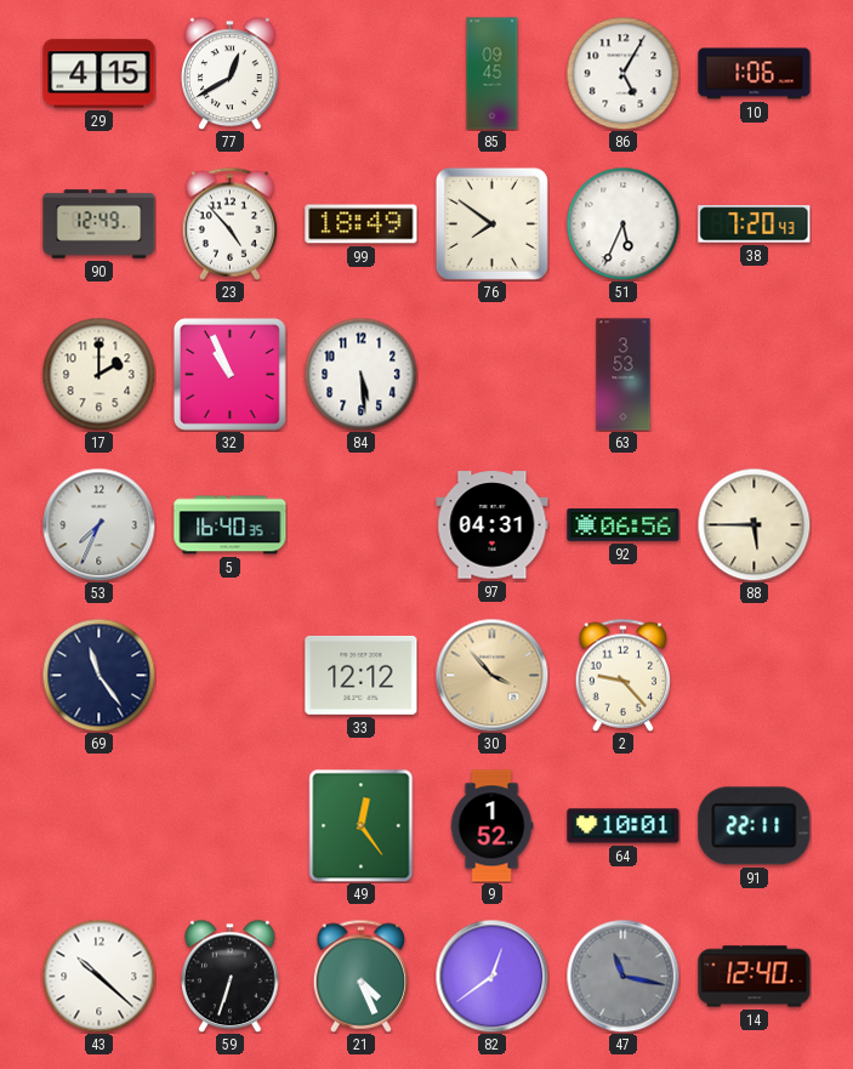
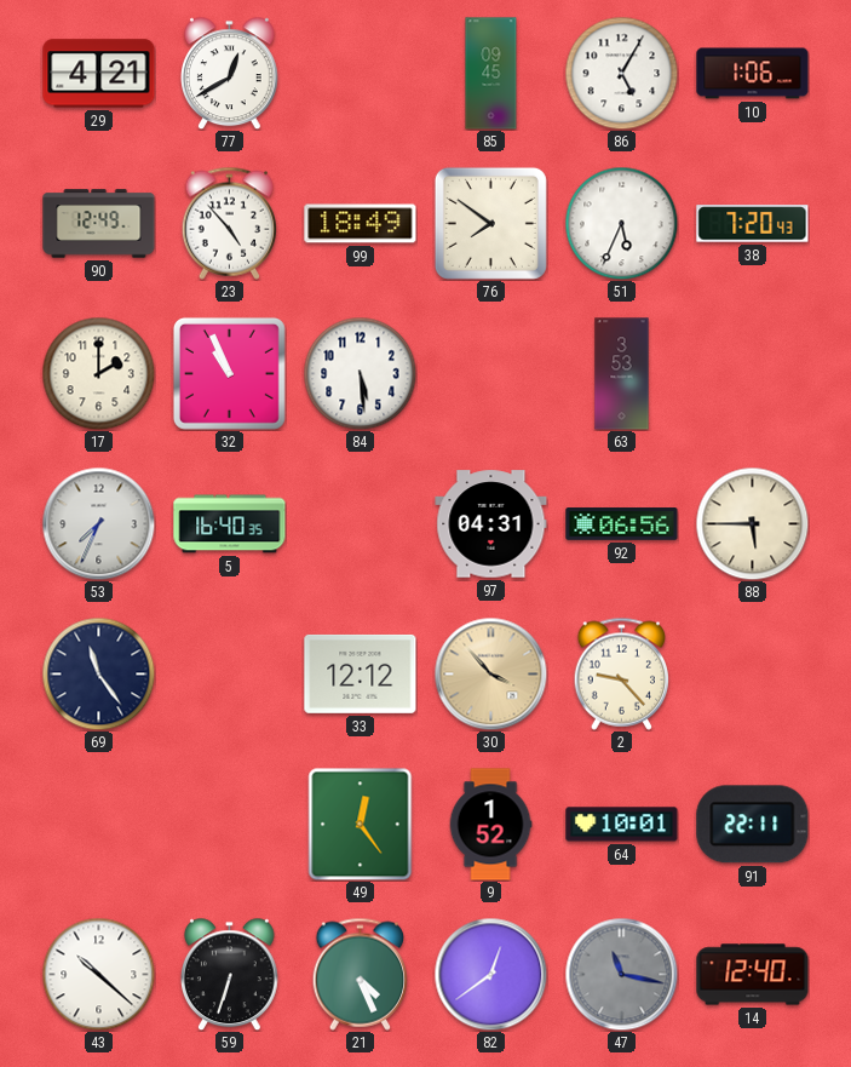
29: 4:15 -> 4:21
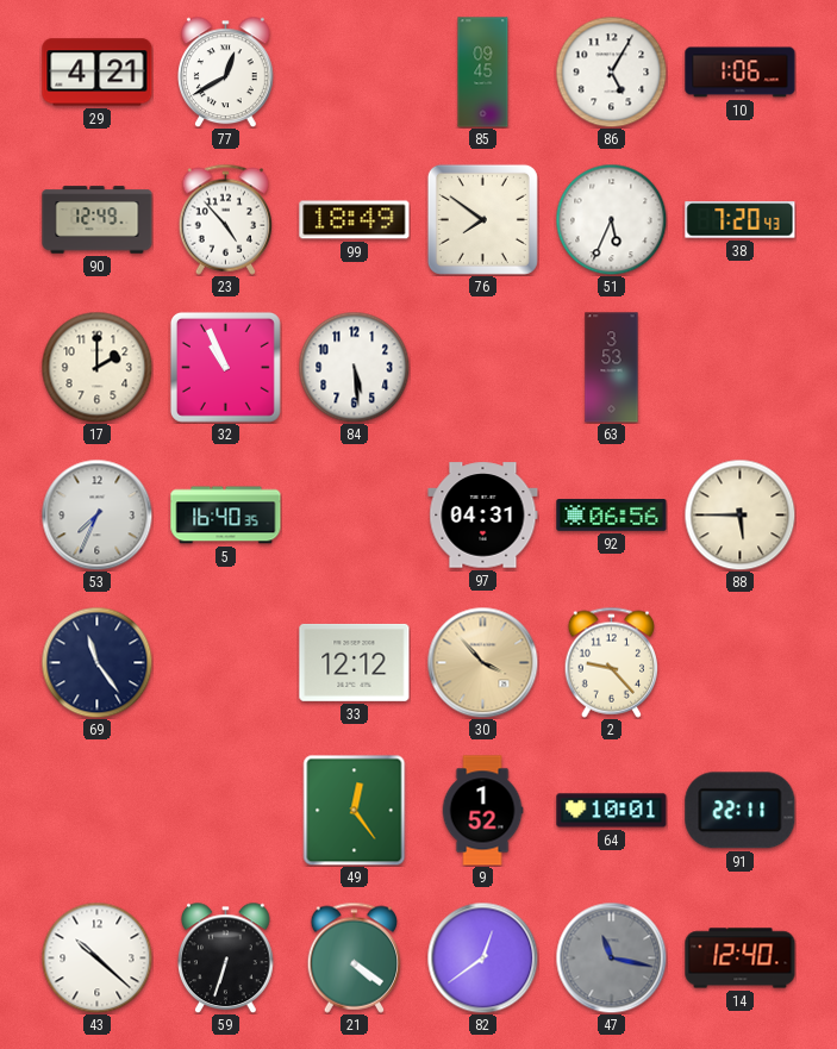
21: 4:26 -> 4:21
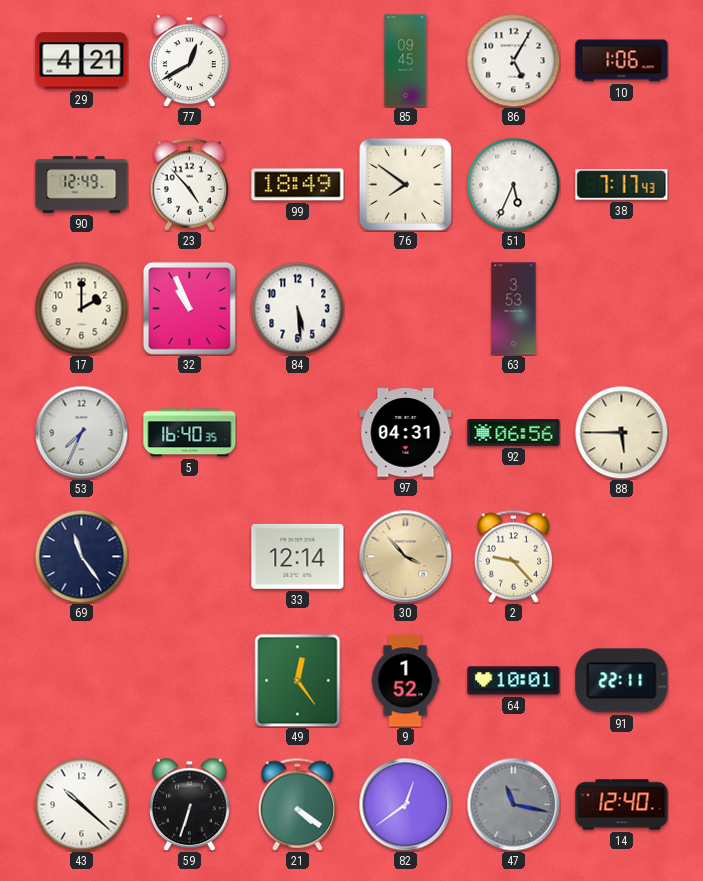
38: 7:20 -> 7:17
33: 12:12 -> 12:14
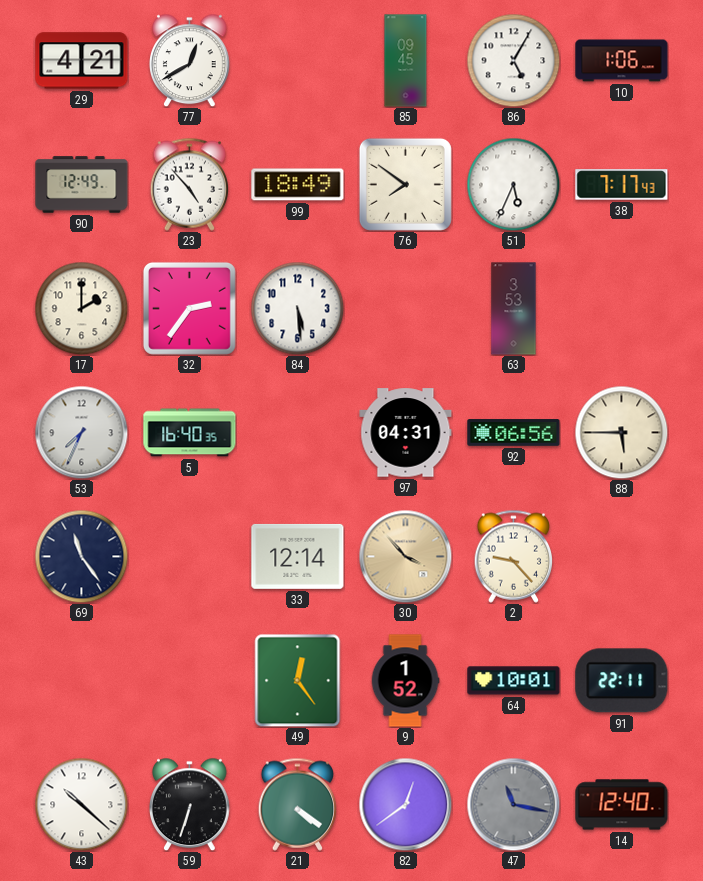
32: 10:56 -> 2:36
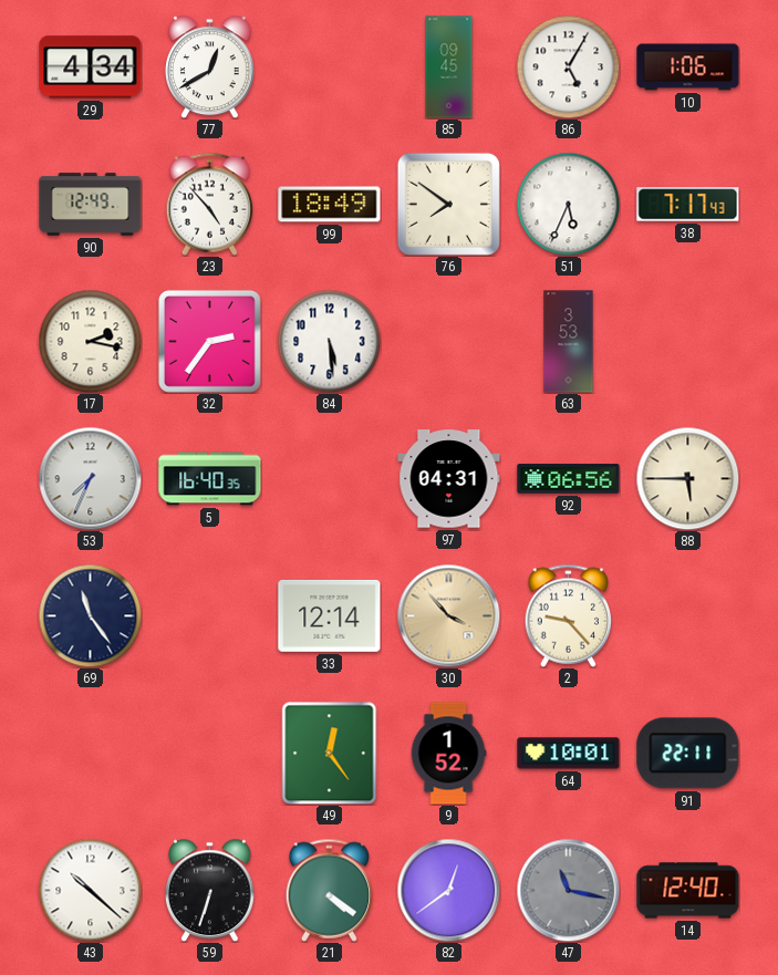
29: 4:21 -> 4:34
17: 2:00 -> 2:17
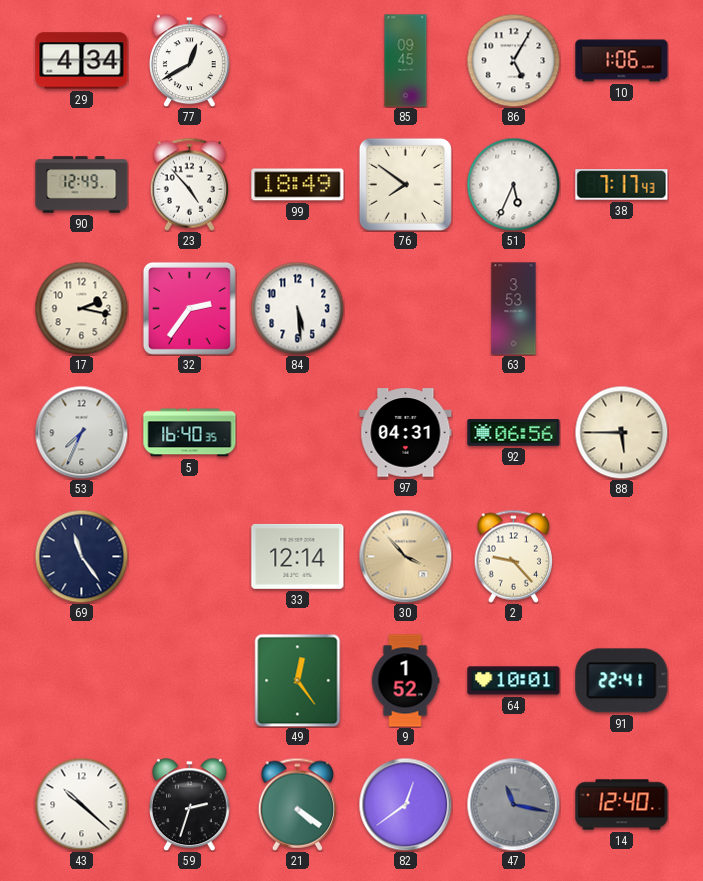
91: 22:11 -> 22:41
59: 6:33 -> 2:33
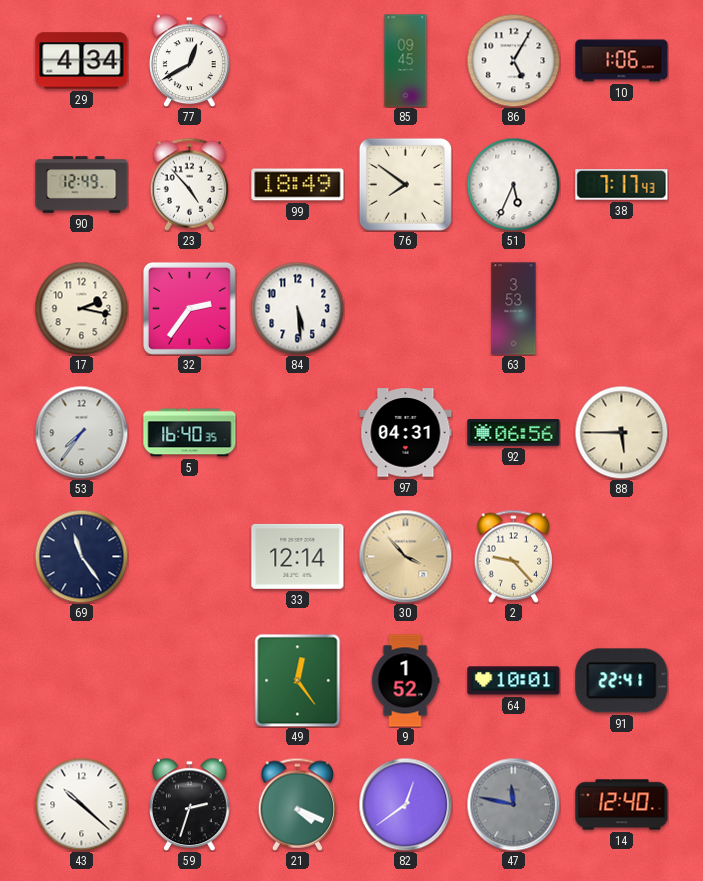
53: 7:34 -> 7:36
21: 4:21 -> 4:19
47: 11:17 -> 11:47
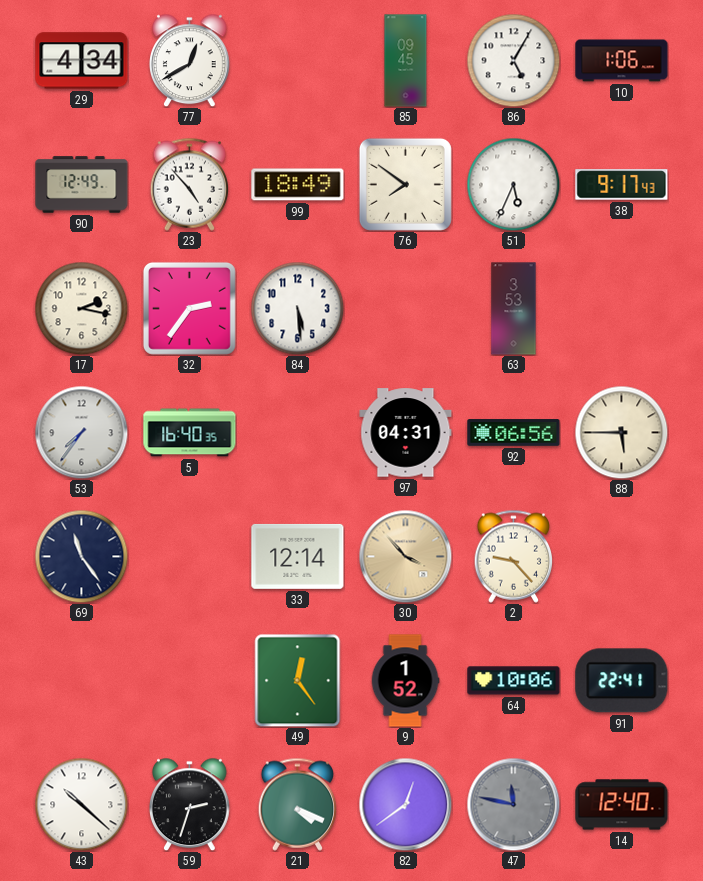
38: 7:17 -> 9:17
64: 10:01 -> 10:06
